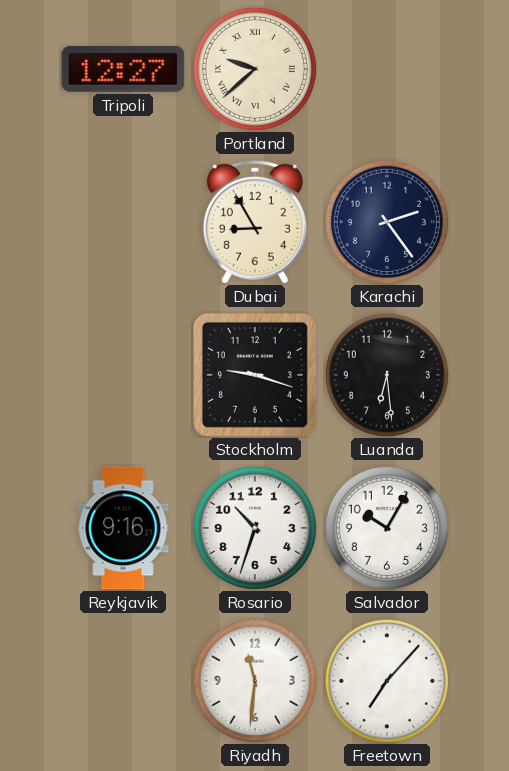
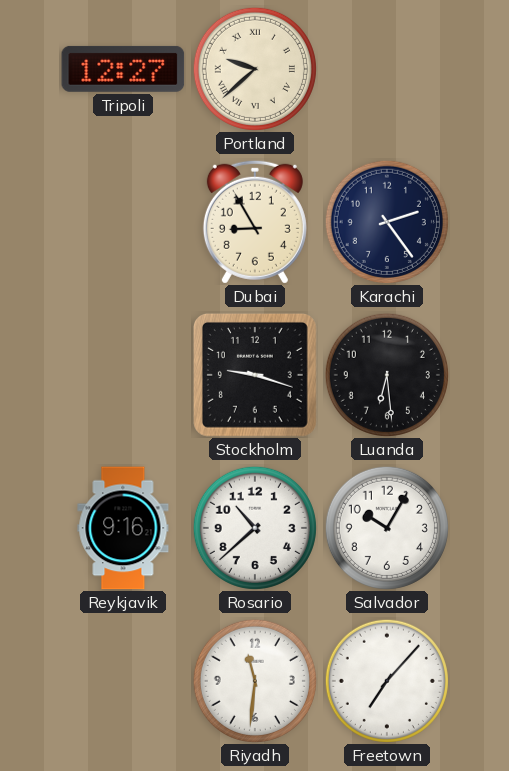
Rosario: 10:33 -> 10:38
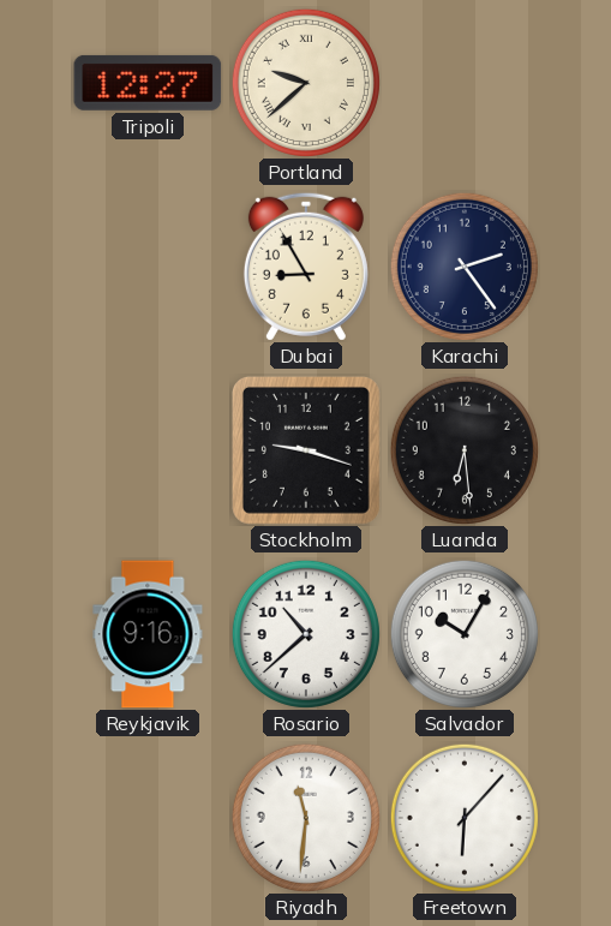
Freetown: 7:07 -> 6:07
